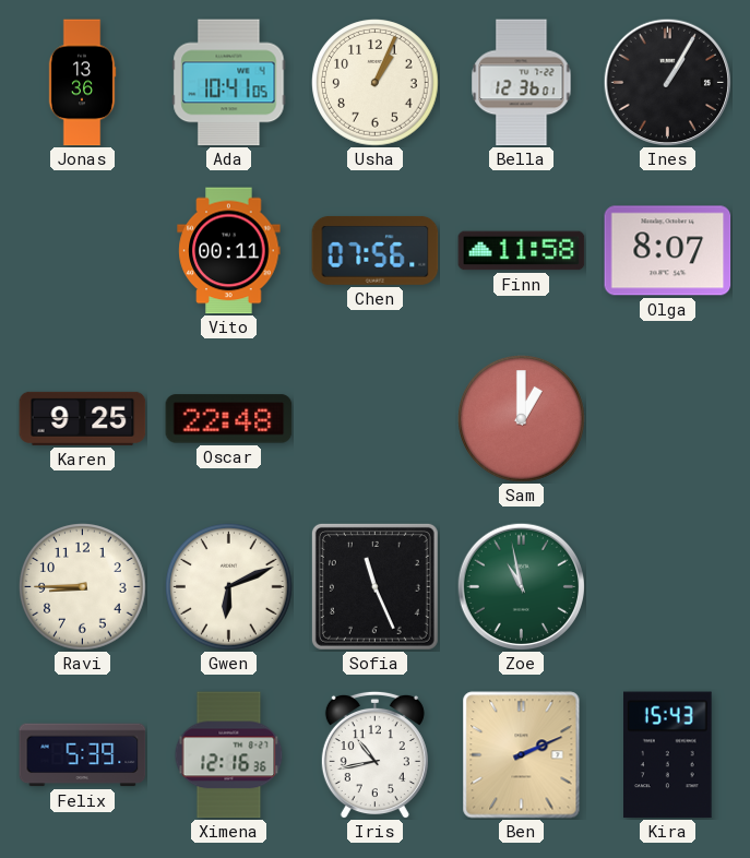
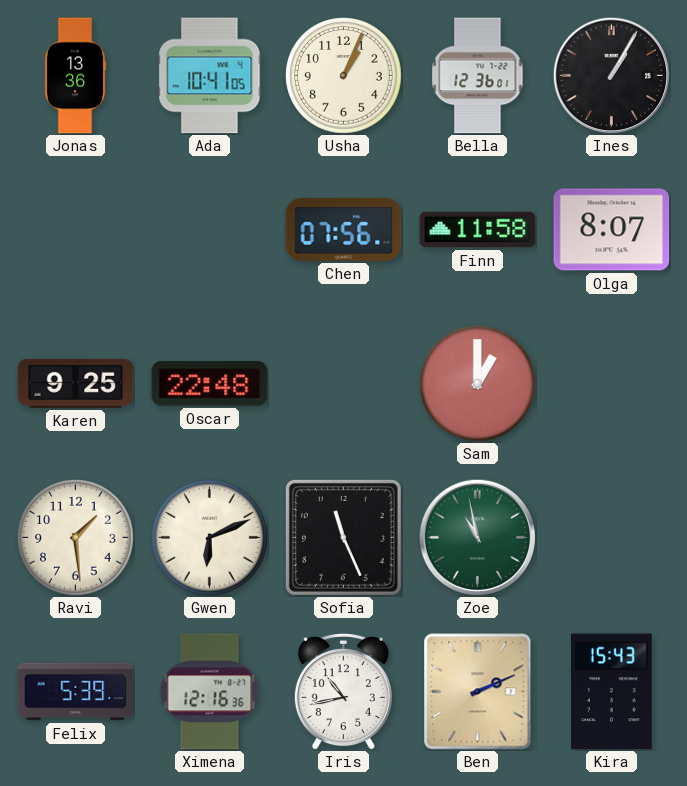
Vito: 00:11 -> none
Ravi: 8:45 -> 1:29
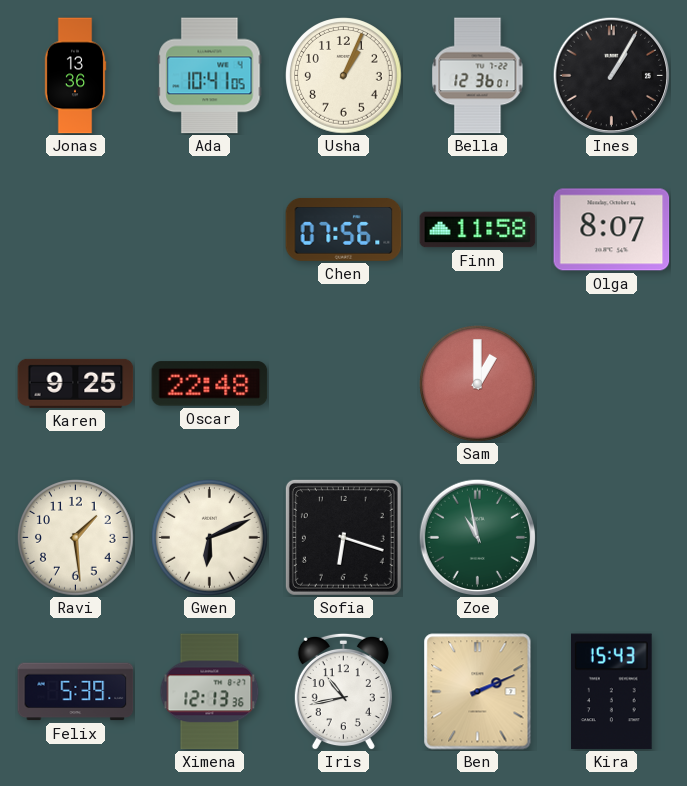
Sofia: 11:26 -> 6:18
Ximena: 12:16 -> 12:13
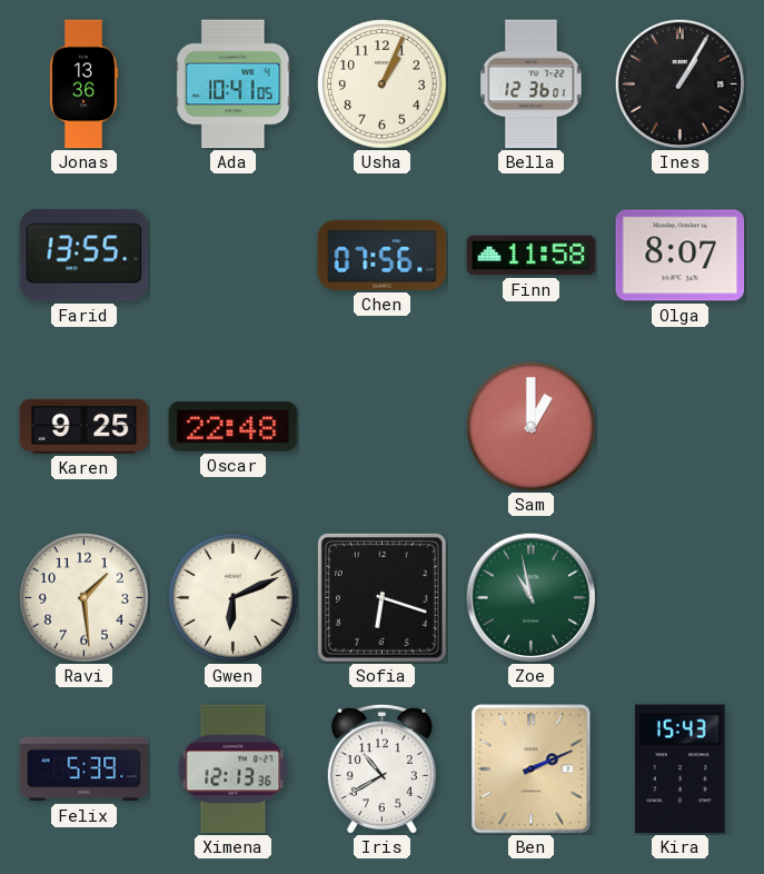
Farid: none -> 13:55
Iris: 10:43 -> 10:40
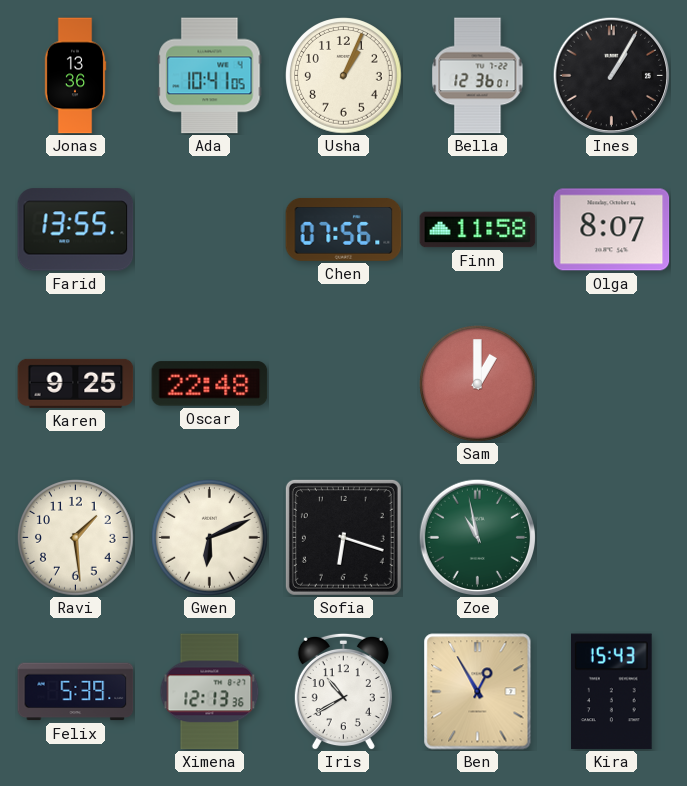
Ben: 2:11 -> 12:55
